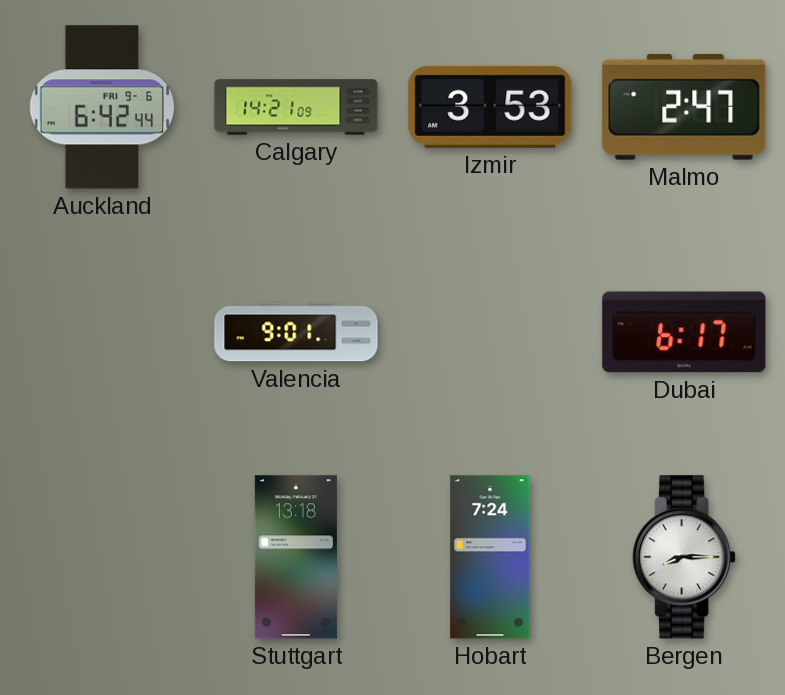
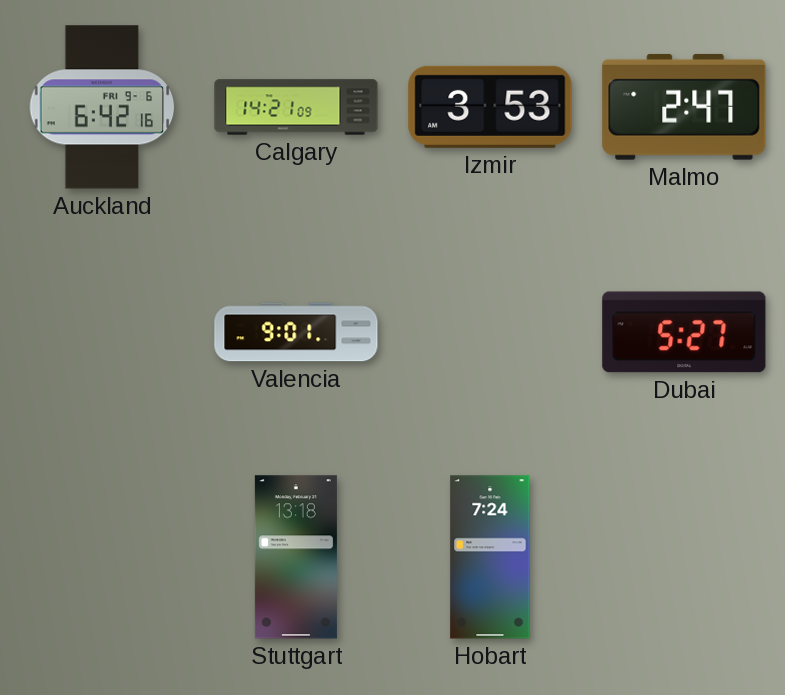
Auckland: 6:42:44 -> 6:42:16
Dubai: 6:17 -> 5:27
Bergen: 8:15 -> none
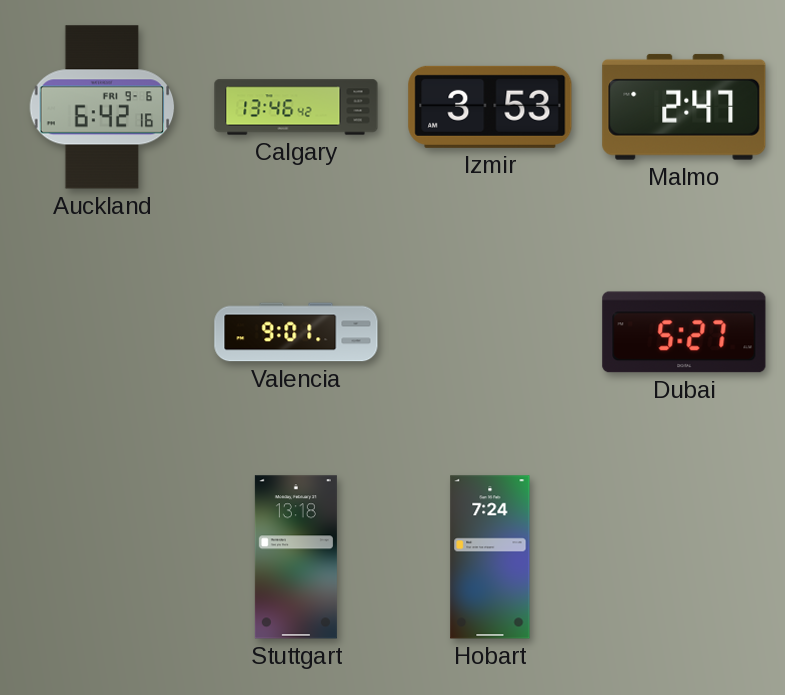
Calgary: 14:21 -> 13:46
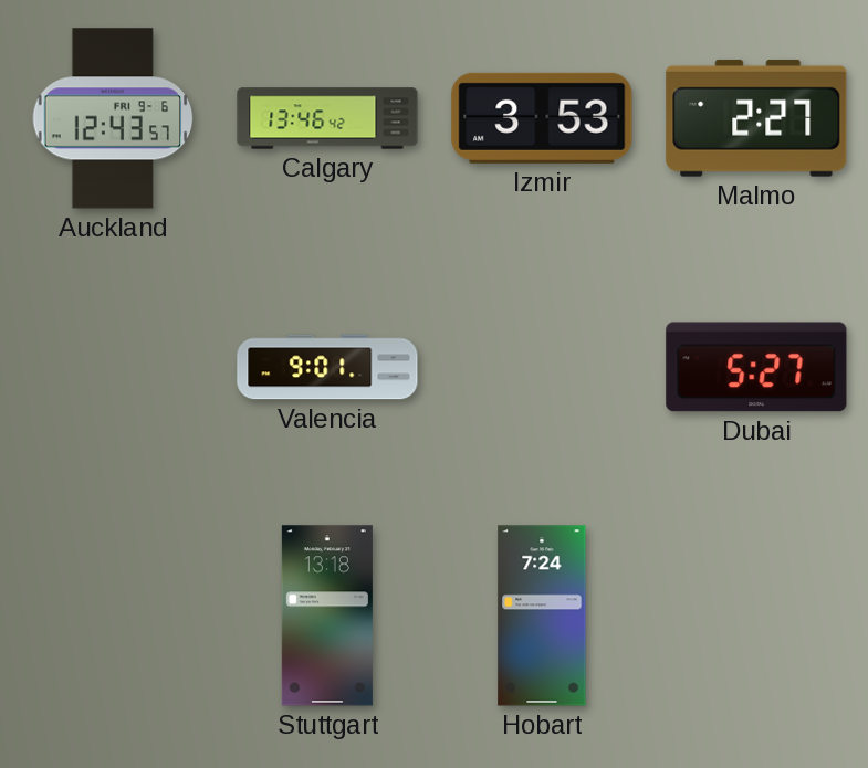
Auckland: 6:42 -> 12:43
Malmo: 2:47 -> 2:27
